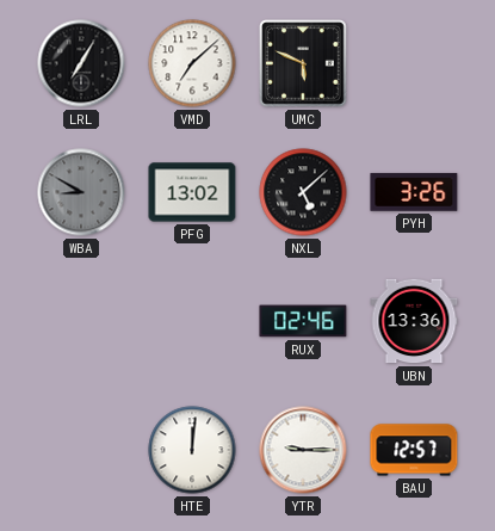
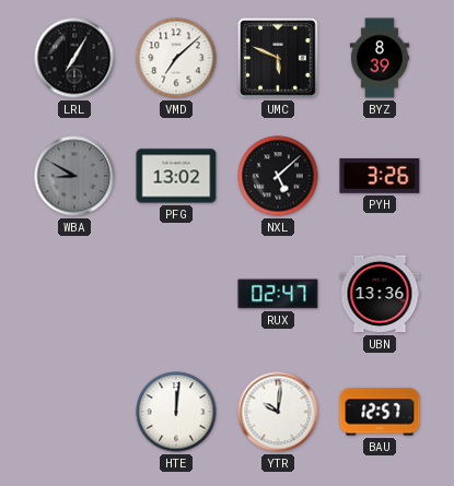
BYZ: none -> 8:39
RUX: 02:46 -> 02:47
YTR: 9:15 -> 10:01
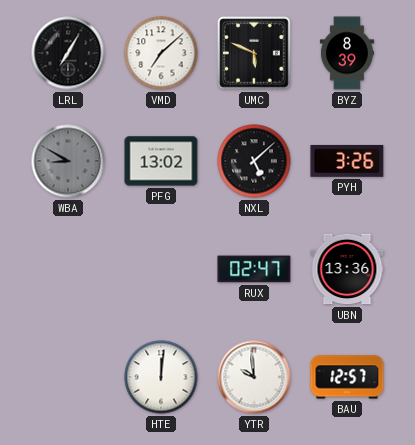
YTR: 10:01 -> 9:59
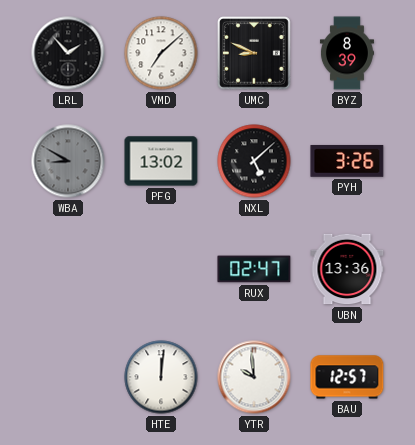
LRL: 7:05 -> 1:53
UMC: 5:49 -> 8:49
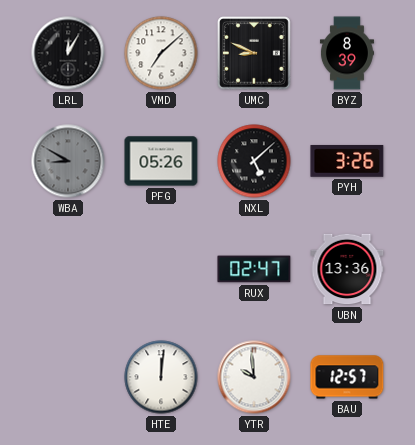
LRL: 1:53 -> 12:05
PFG: 13:02 -> 05:26
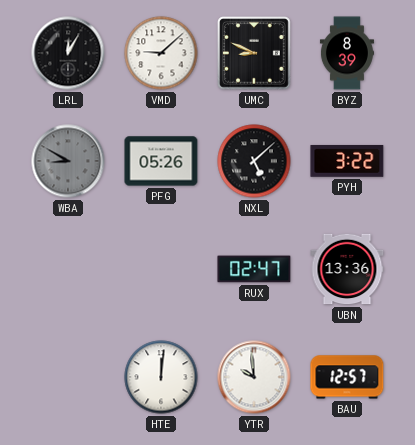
VMD: 7:08 -> 9:08
PYH: 3:26 -> 3:22
